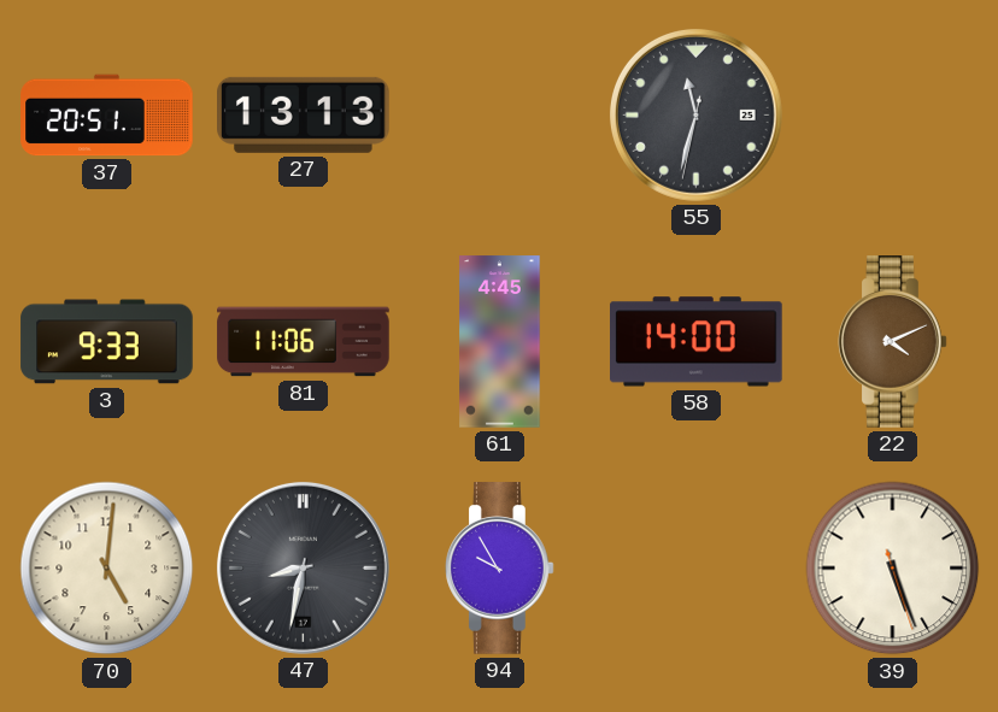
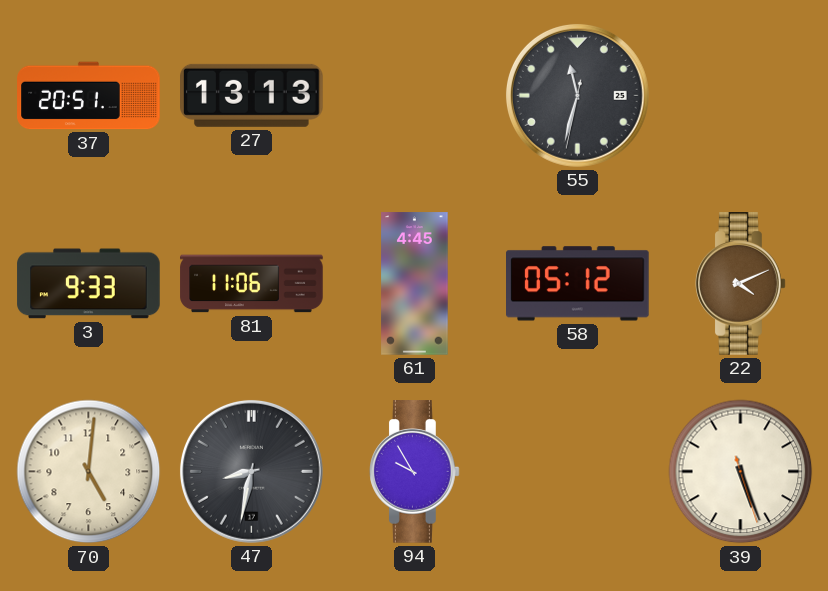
58: 14:00 -> 05:12
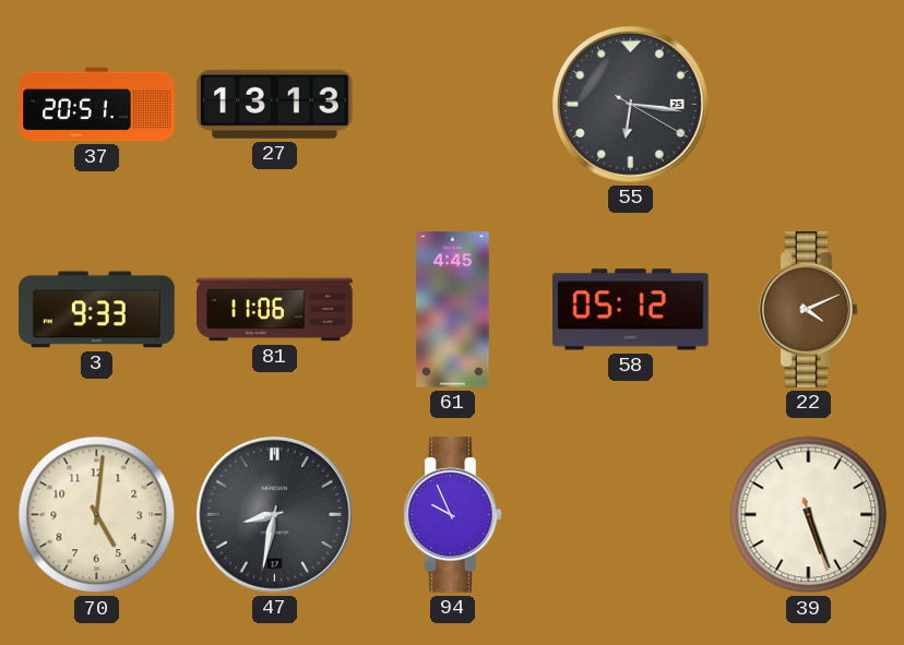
55: 11:32 -> 6:16
94: 9:55 -> 9:56
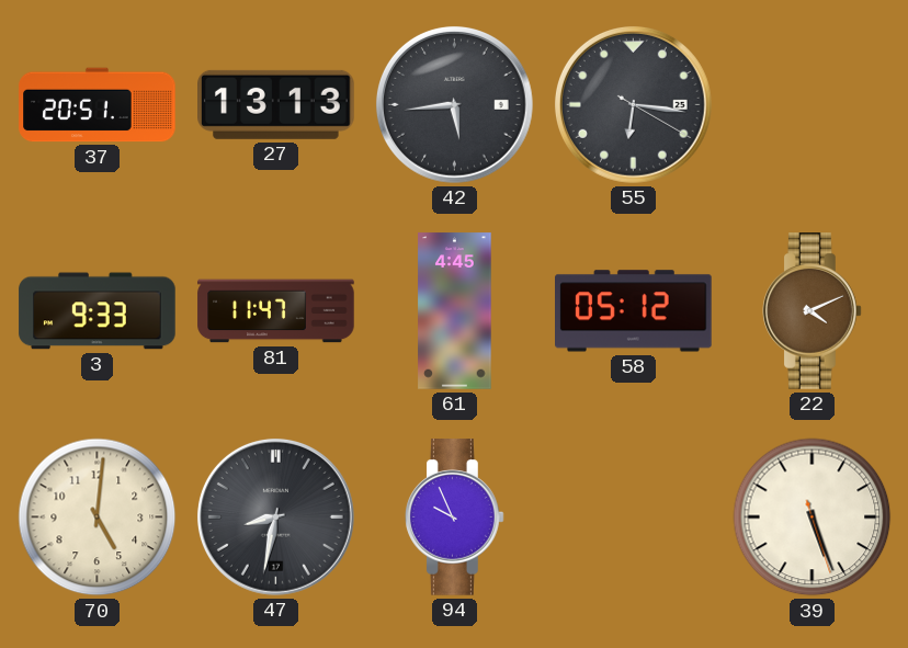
42: none -> 5:44
81: 11:06 -> 11:47
